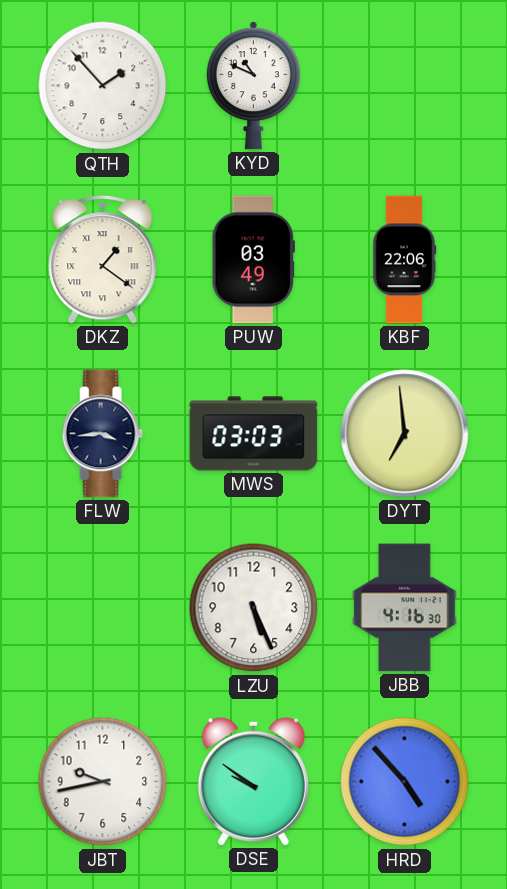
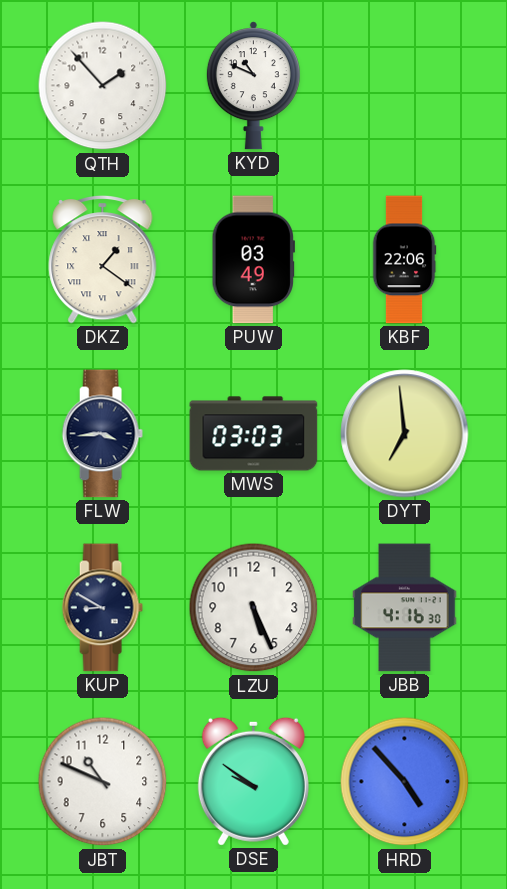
KUP: none -> 8:50
JBT: 9:43 -> 10:49
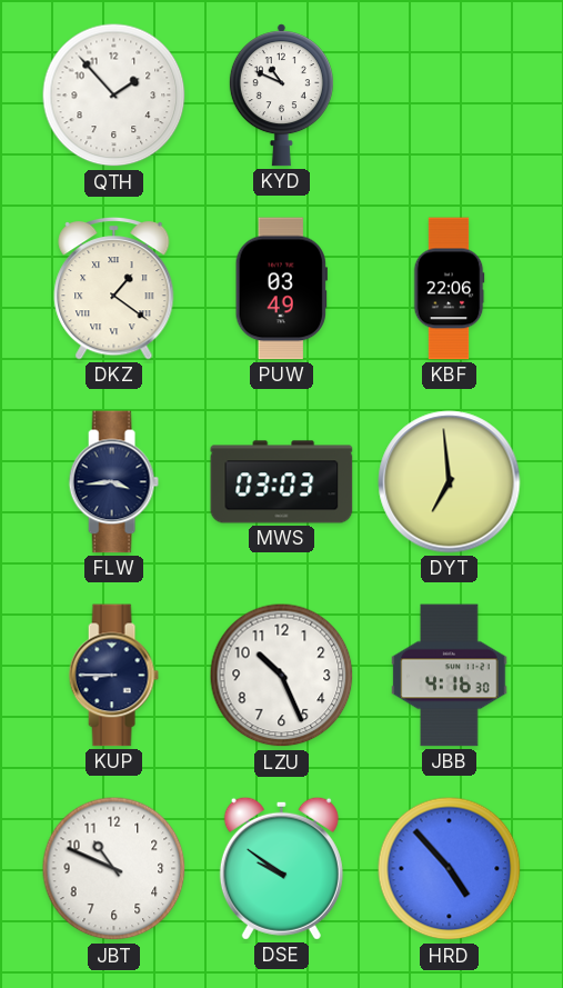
KUP: 8:50 -> 8:45
LZU: 5:26 -> 10:26
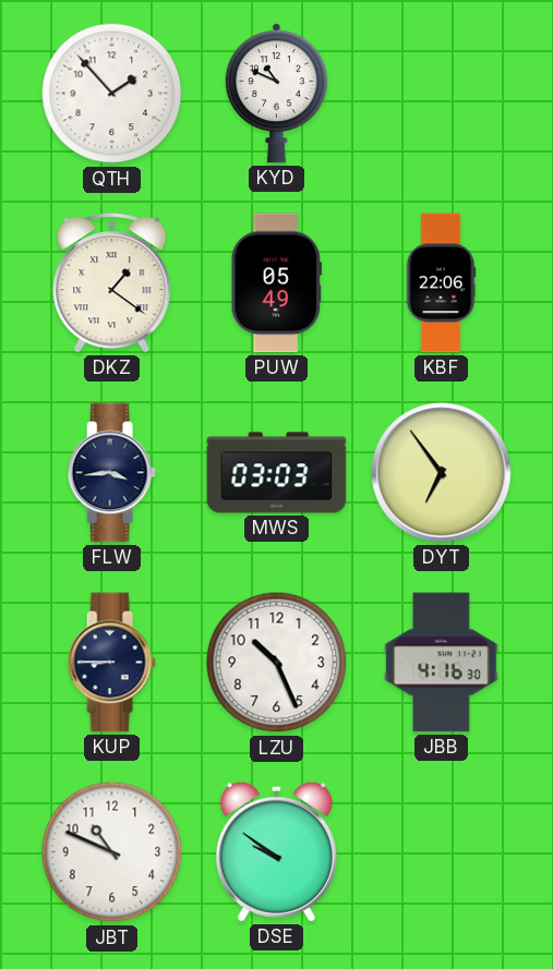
PUW: 03:49 -> 05:49
DYT: 6:59 -> 6:54
HRD: 4:53 -> none
